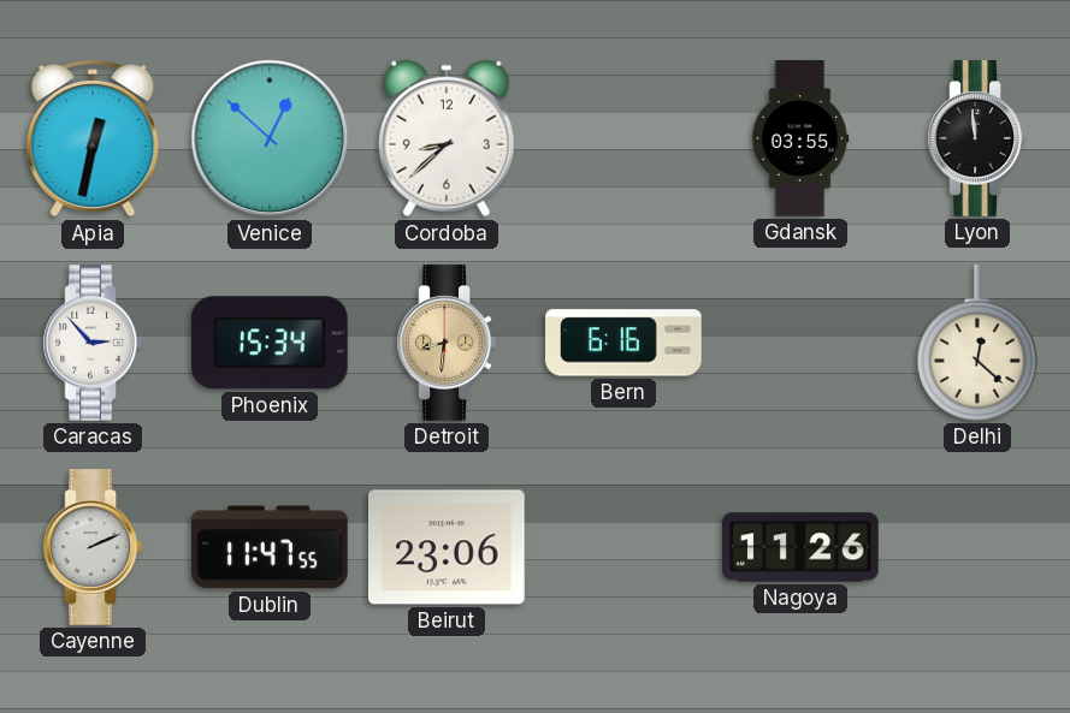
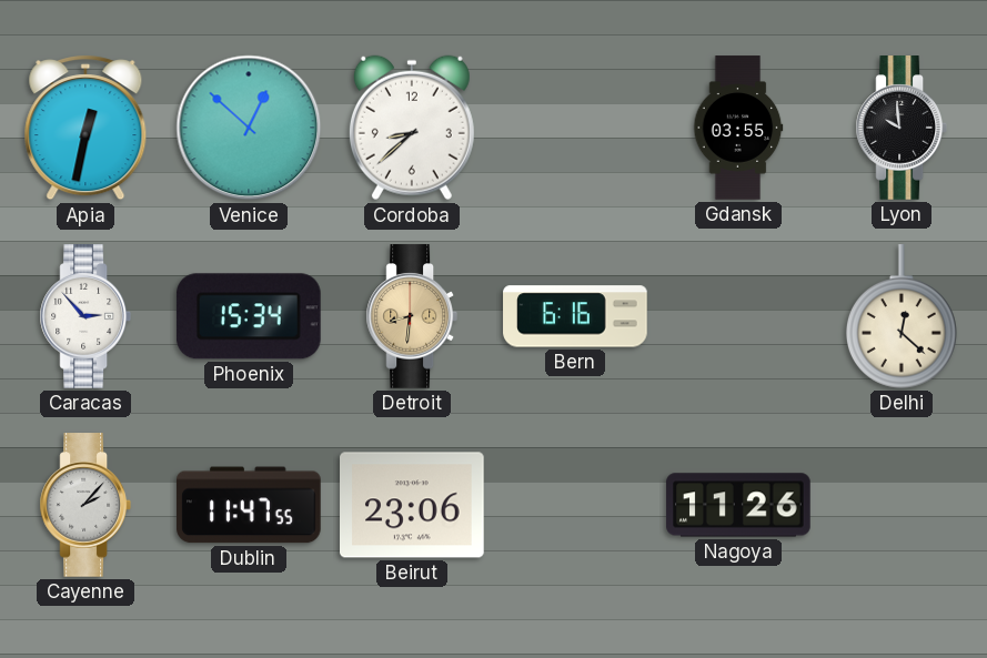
Lyon: 11:59 -> 9:59
Cayenne: 2:11 -> 2:07
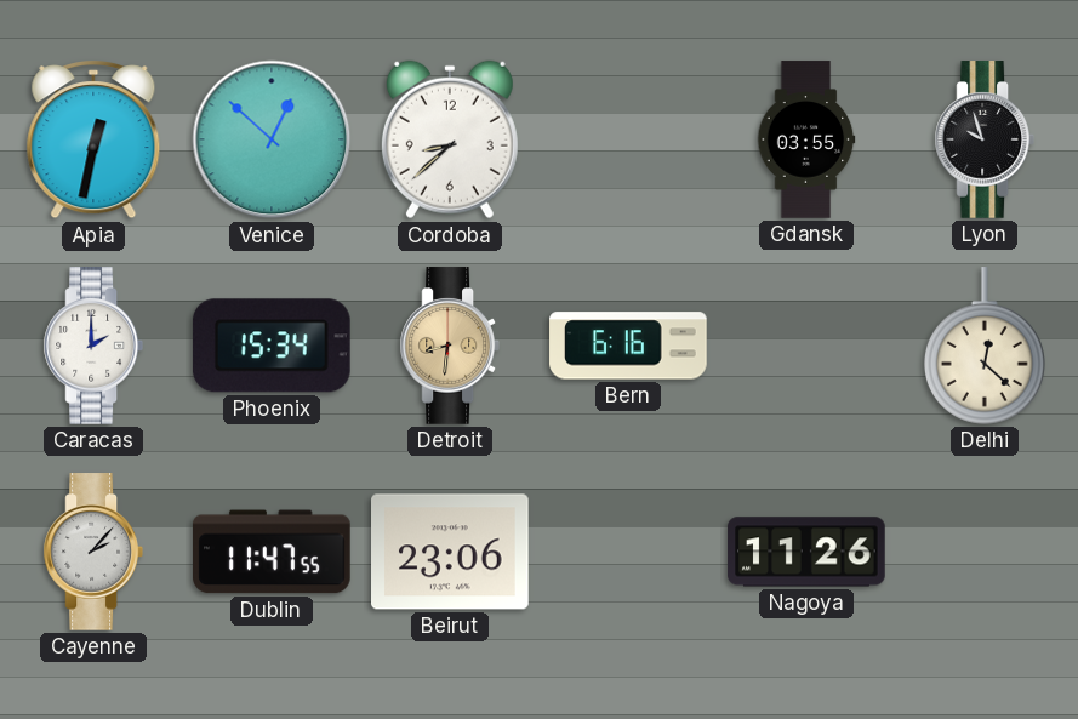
Lyon: 9:59 -> 9:57
Caracas: 2:53 -> 2:00
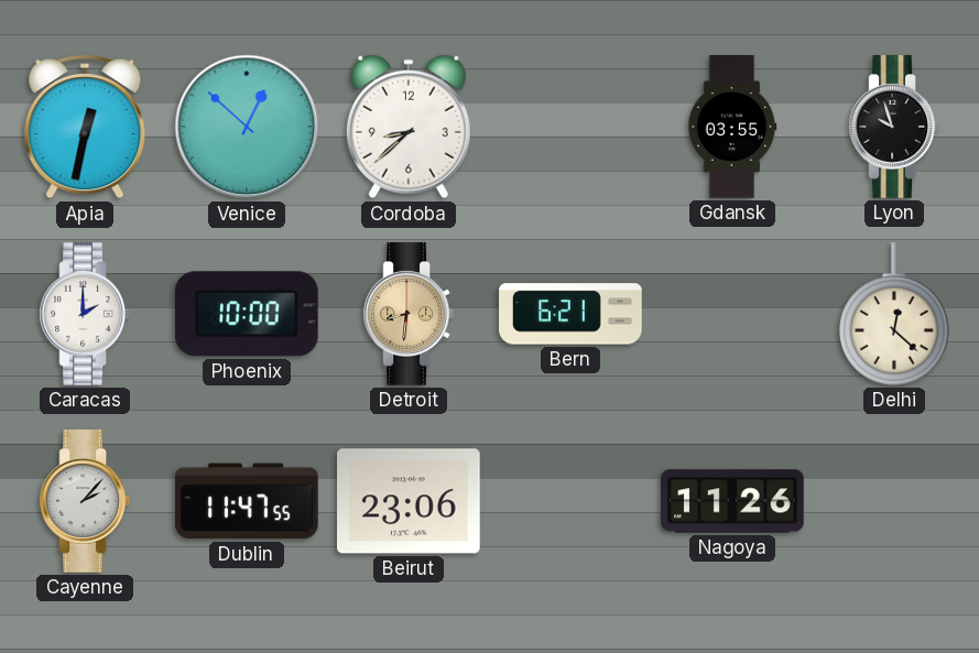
Phoenix: 15:34 -> 10:00
Bern: 6:16 -> 6:21
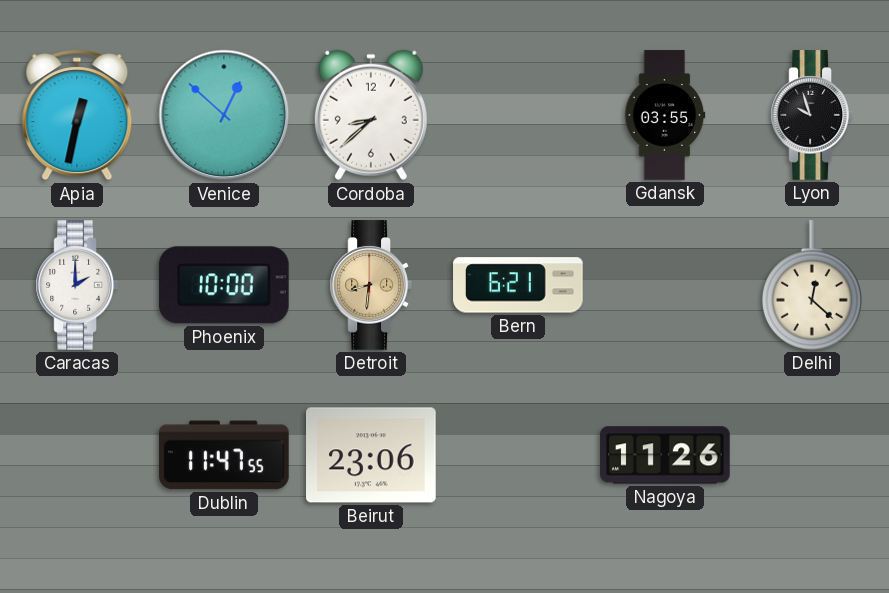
Cayenne: 2:07 -> none
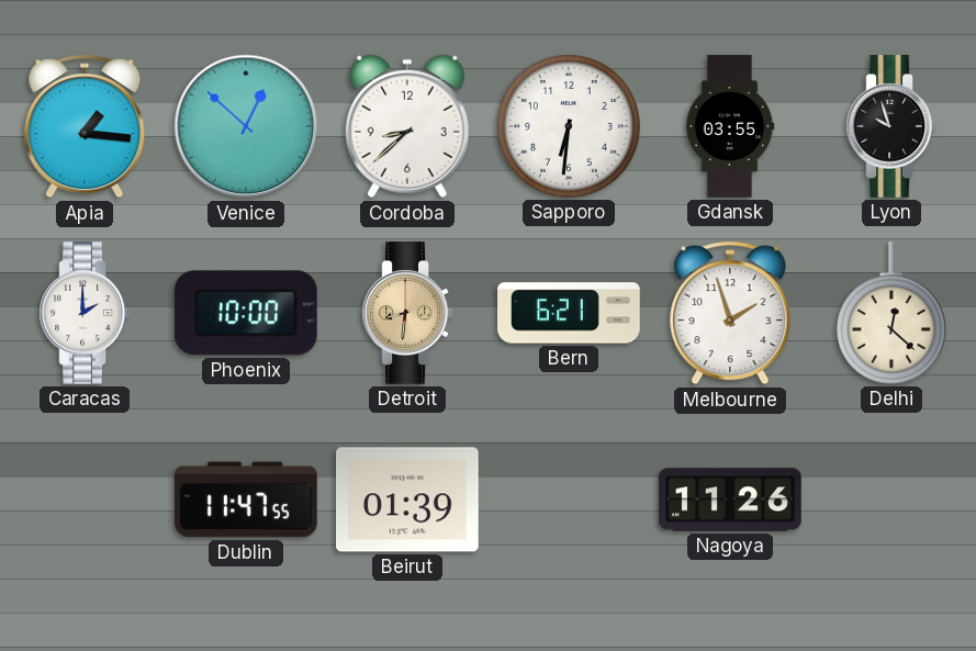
Apia: 12:32 -> 1:16
Sapporo: none -> 6:31
Melbourne: none -> 1:57
Beirut: 23:06 -> 01:39
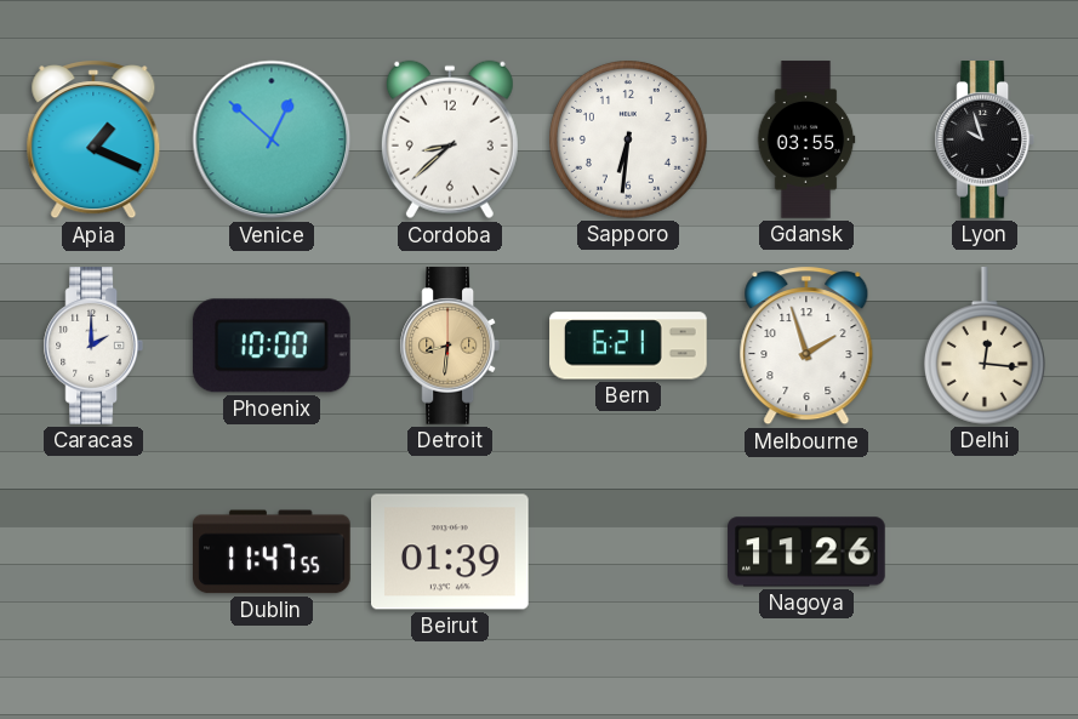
Apia: 1:16 -> 1:19
Delhi: 12:22 -> 12:16
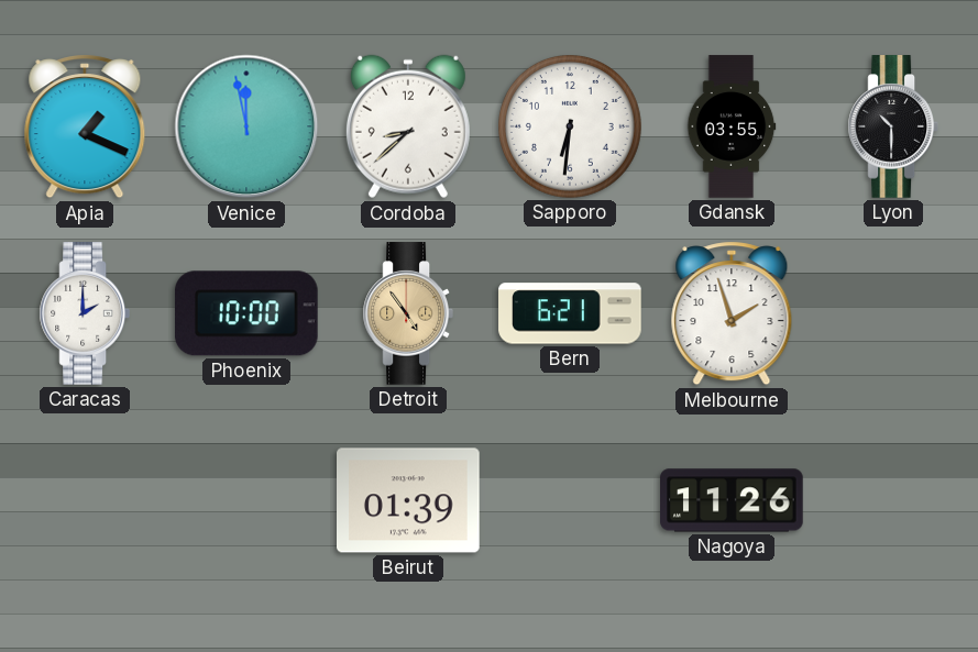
Venice: 12:52 -> 11:58
Lyon: 9:57 -> 10:30
Detroit: 8:31 -> 4:54
Delhi: 12:16 -> none
Dublin: 11:47 -> none
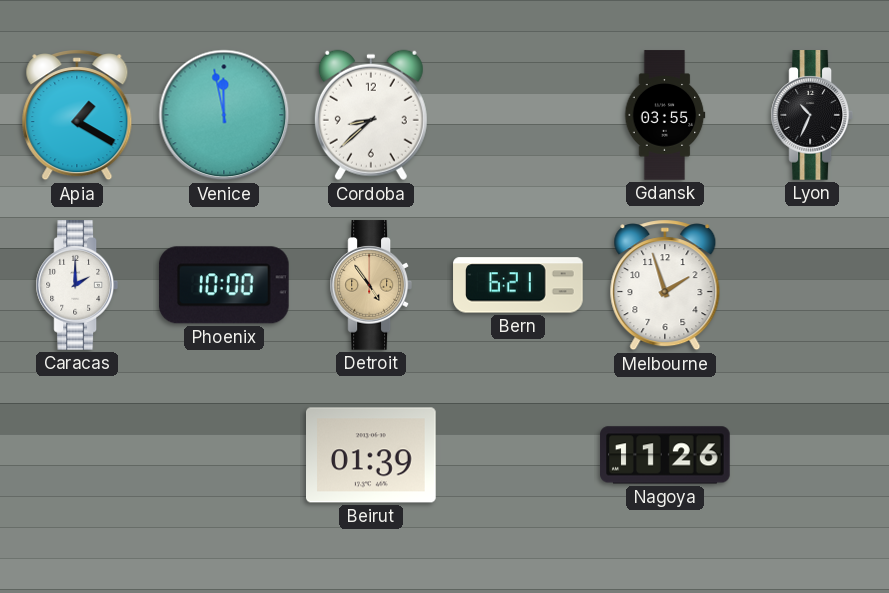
Apia: 1:19 -> 1:20
Sapporo: 6:31 -> none
Lyon: 10:30 -> 10:34
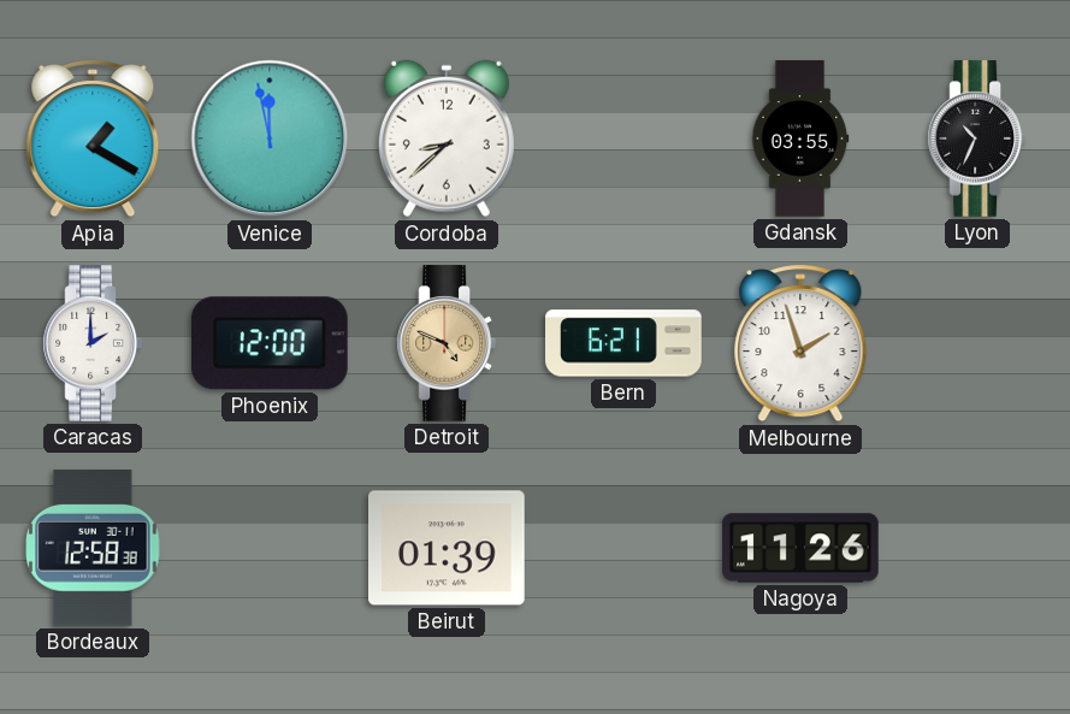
Phoenix: 10:00 -> 12:00
Detroit: 4:54 -> 4:49
Bordeaux: none -> 12:58
